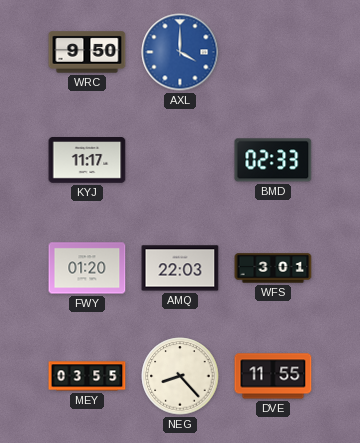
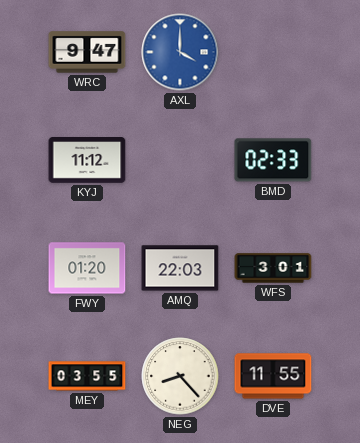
WRC: 9:50 -> 9:47
KYJ: 11:17 -> 11:12
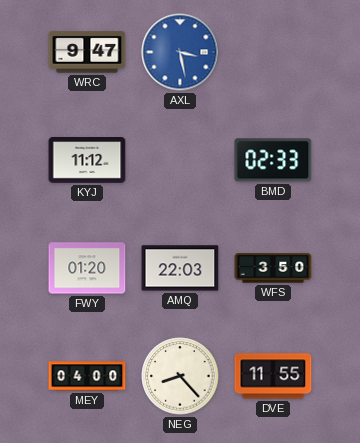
AXL: 4:00 -> 3:28
WFS: 3:01 -> 3:50
MEY: 03:55 -> 04:00
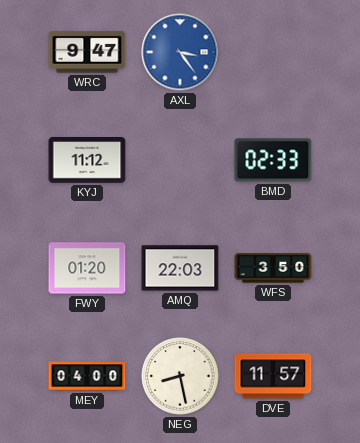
AXL: 3:28 -> 3:24
NEG: 8:23 -> 8:28
DVE: 11:55 -> 11:57
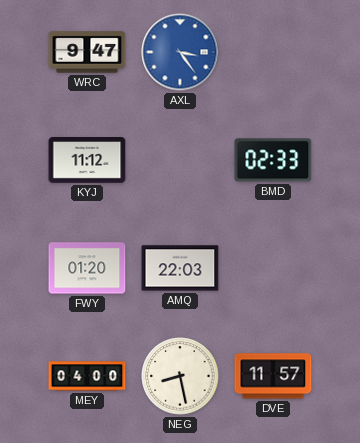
WFS: 3:50 -> none
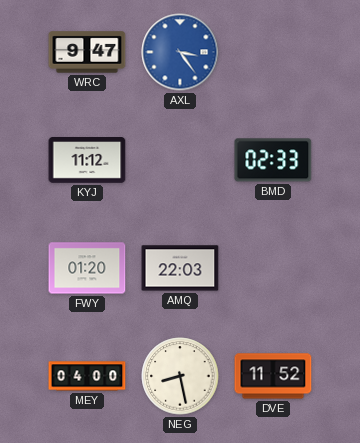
DVE: 11:57 -> 11:52
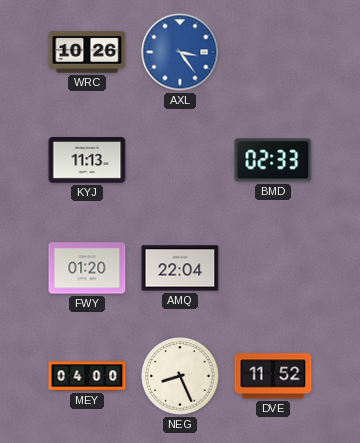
WRC: 9:47 -> 10:26
KYJ: 11:12 -> 11:13
AMQ: 22:03 -> 22:04
NEG: 8:28 -> 8:26
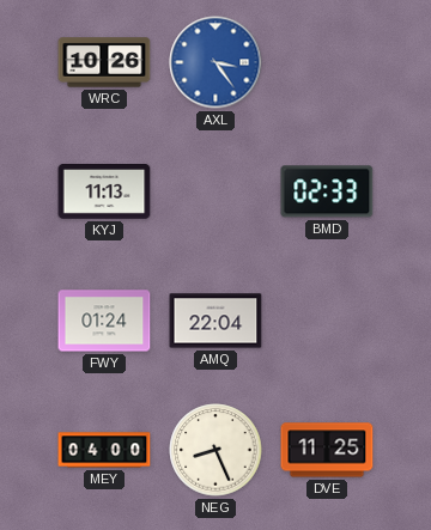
FWY: 01:20 -> 01:24
DVE: 11:52 -> 11:25
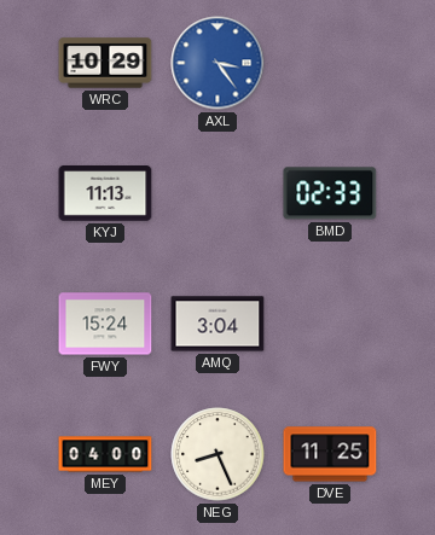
WRC: 10:26 -> 10:29
FWY: 01:24 -> 15:24
AMQ: 22:04 -> 3:04
